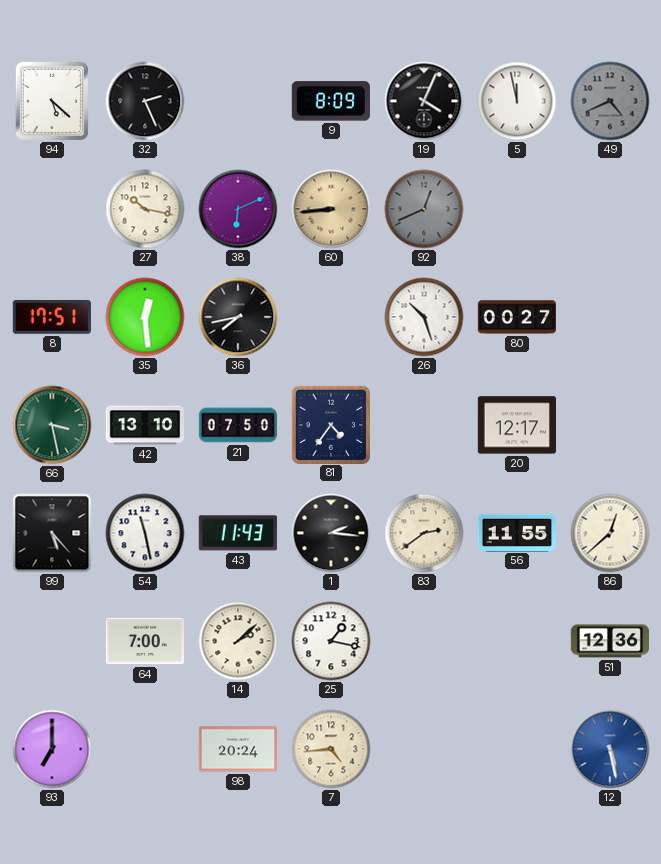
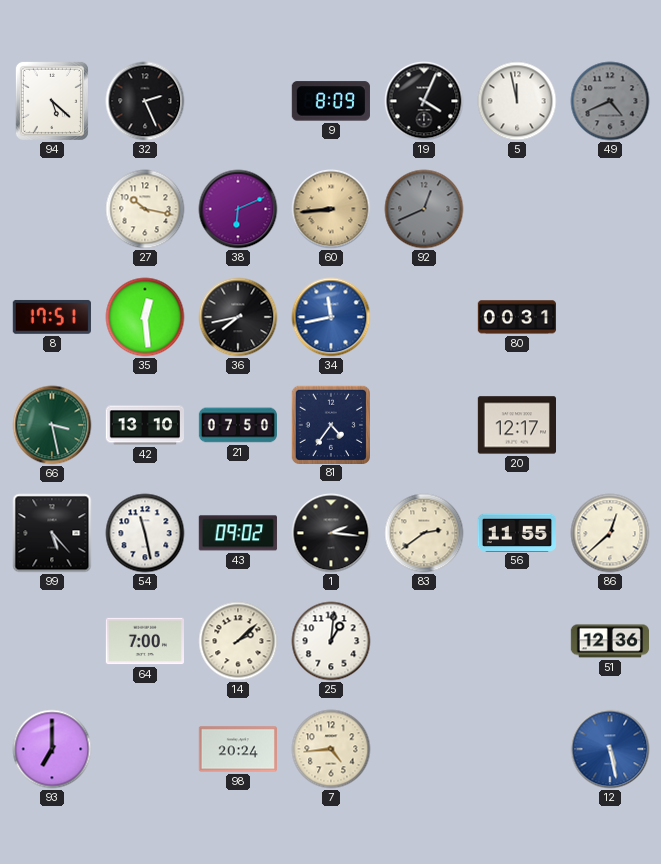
34: none -> 11:43
26: 10:27 -> none
80: 00:27 -> 00:31
43: 11:43 -> 09:02
25: 1:17 -> 1:01
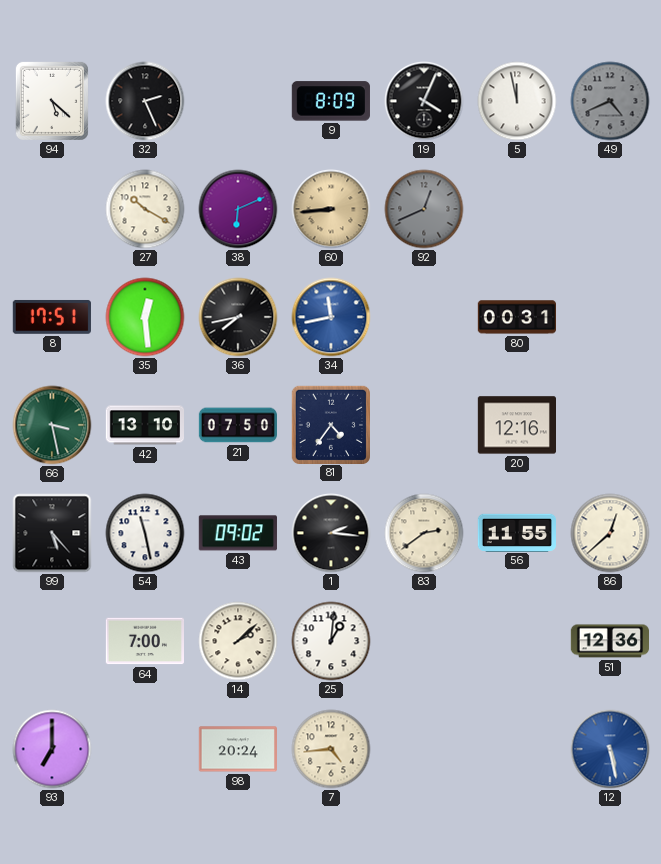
27: 10:17 -> 10:20
20: 12:17 -> 12:16
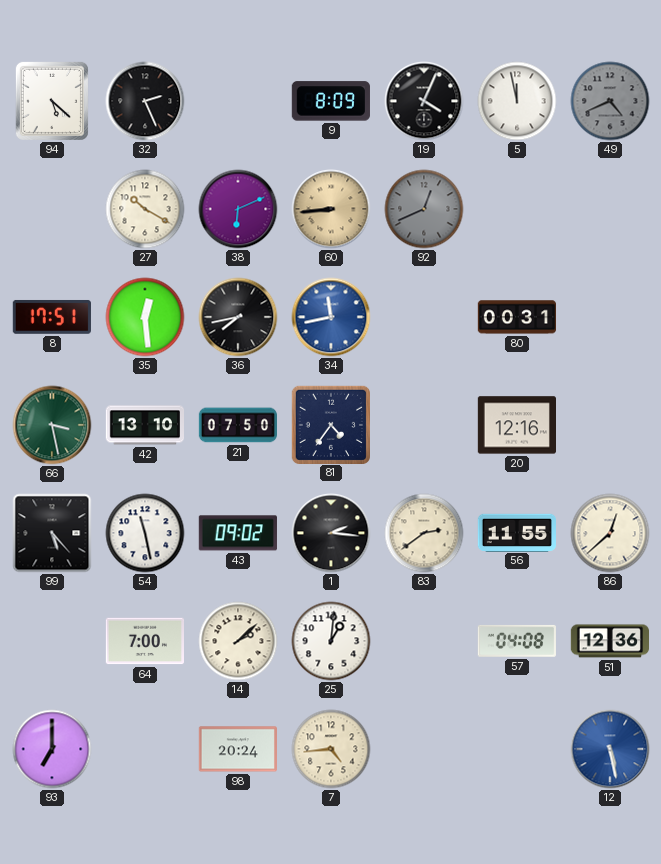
57: none -> 04:08
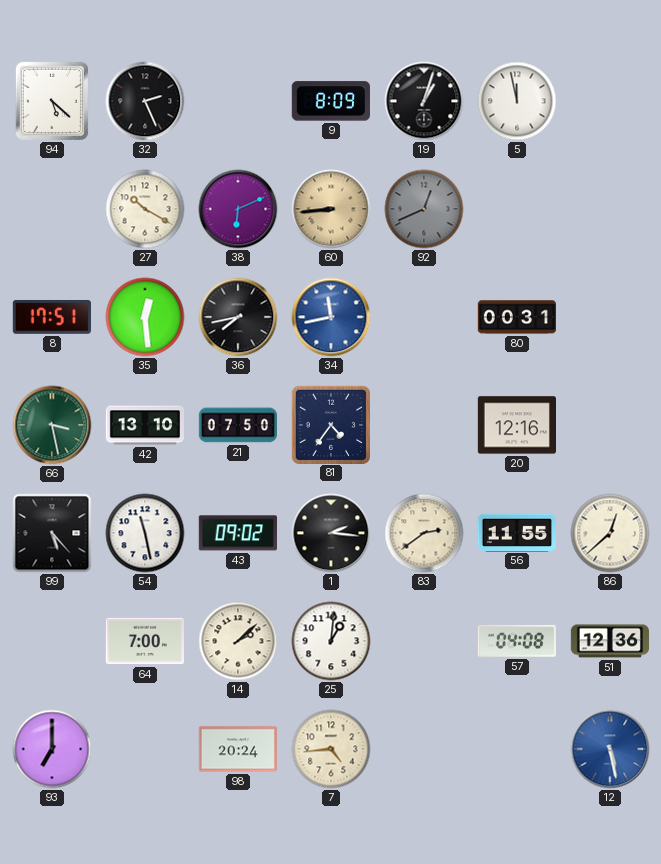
19: 4:04 -> 1:03
49: 4:41 -> none
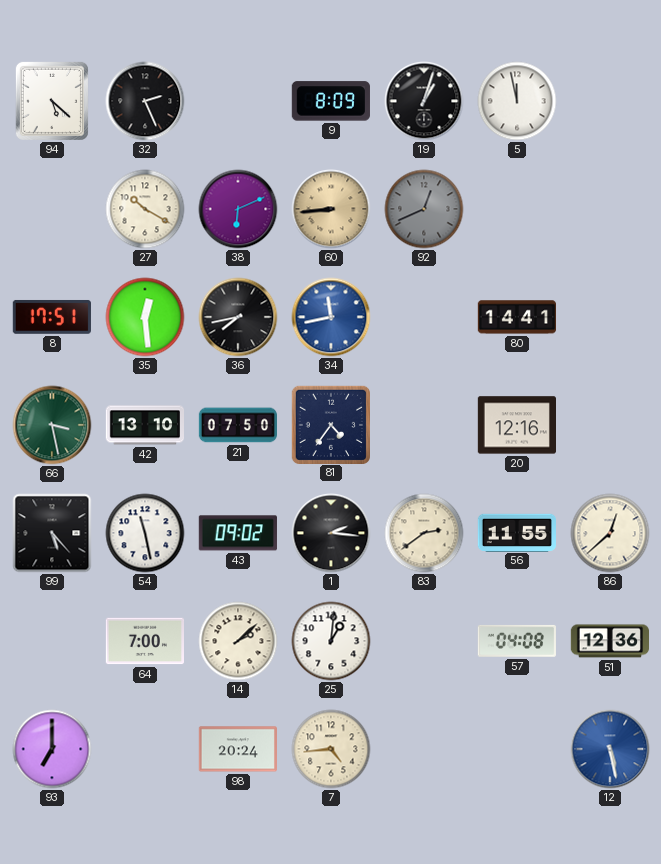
80: 00:31 -> 14:41
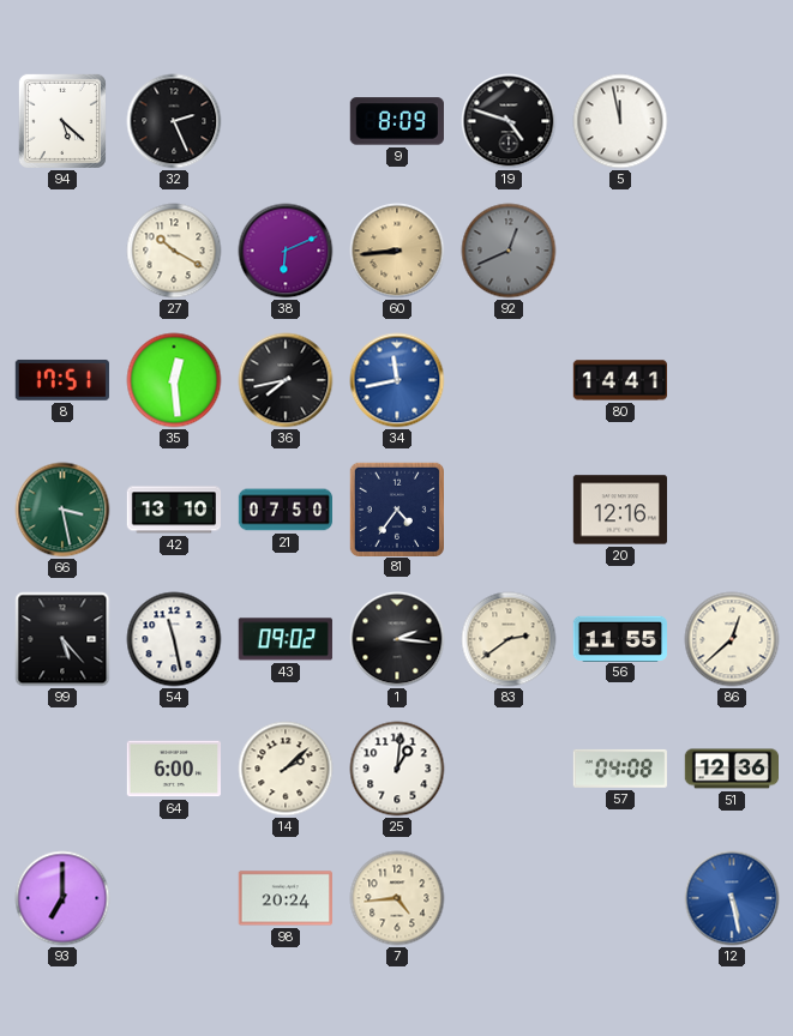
19: 1:03 -> 4:48
64: 7:00 -> 6:00
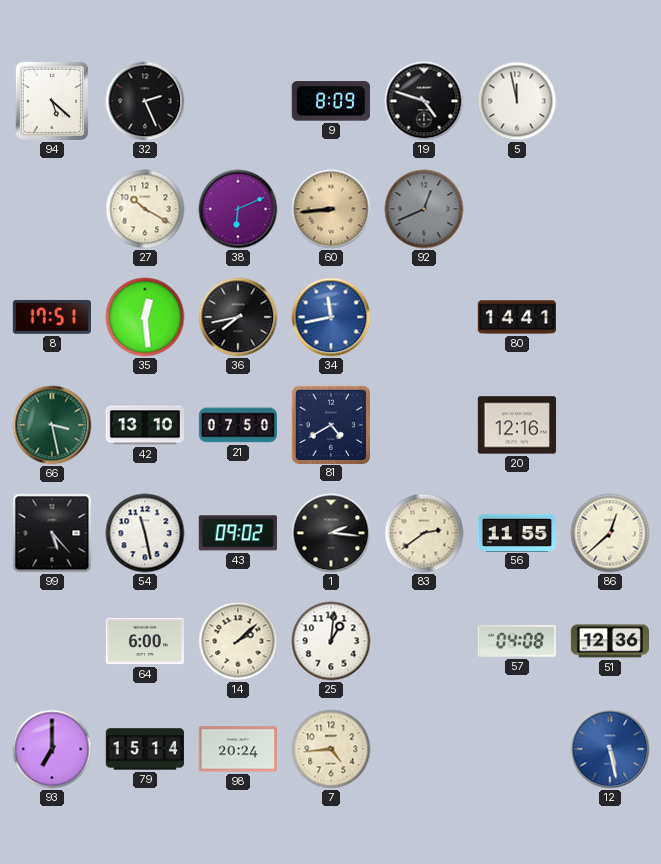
81: 4:36 -> 4:40
79: none -> 15:14
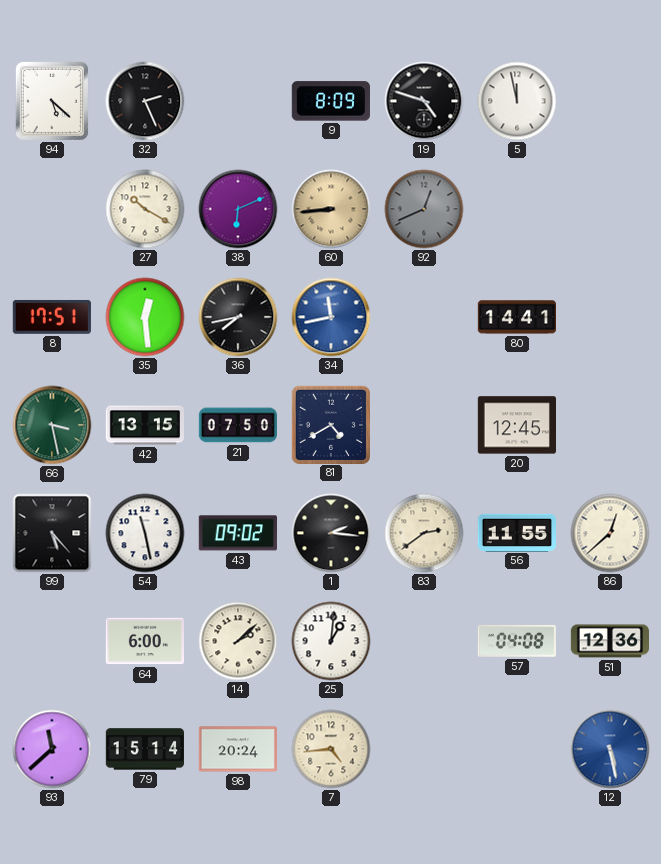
42: 13:10 -> 13:15
20: 12:16 -> 12:45
93: 7:00 -> 11:38
